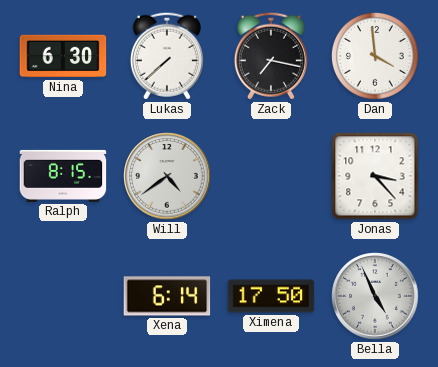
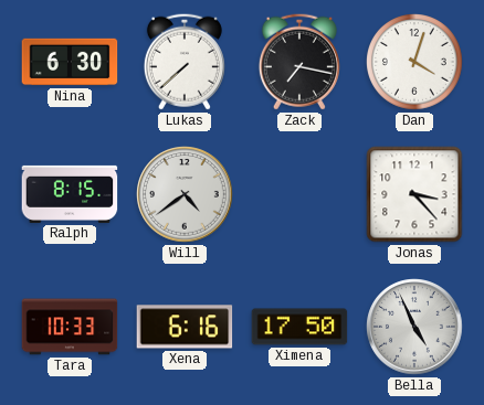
Dan: 3:59 -> 4:03
Tara: none -> 10:33
Xena: 6:14 -> 6:16
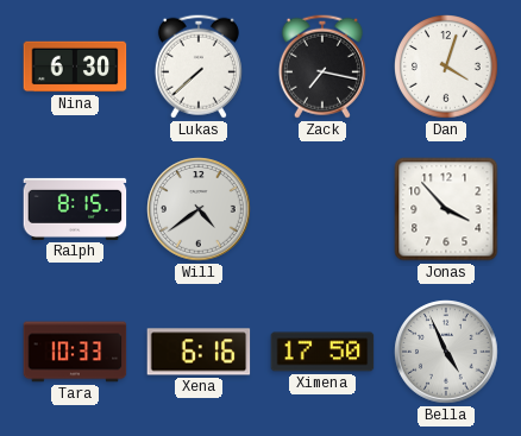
Jonas: 3:23 -> 3:53
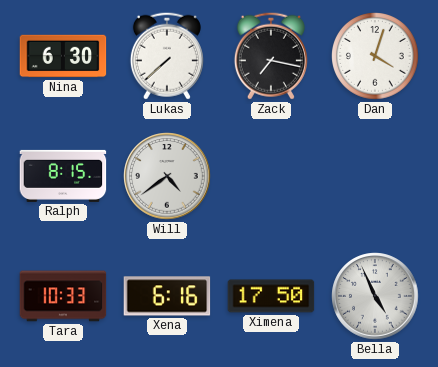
Jonas: 3:53 -> none
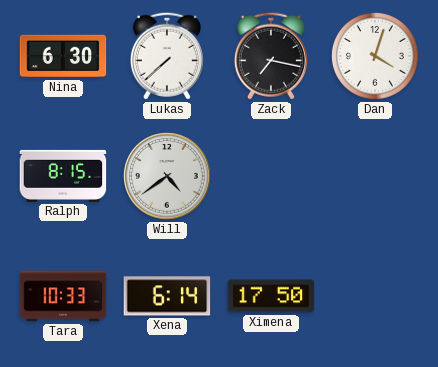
Xena: 6:16 -> 6:14
Bella: 4:56 -> none
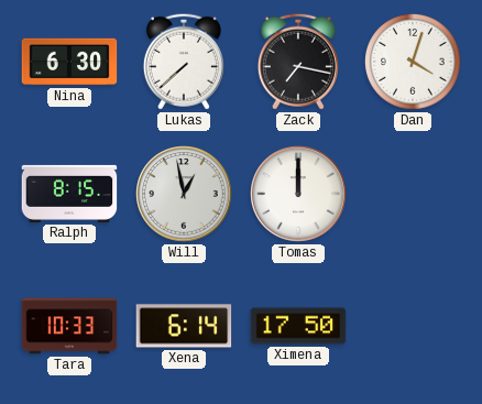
Will: 4:39 -> 12:58
Tomas: none -> 12:00
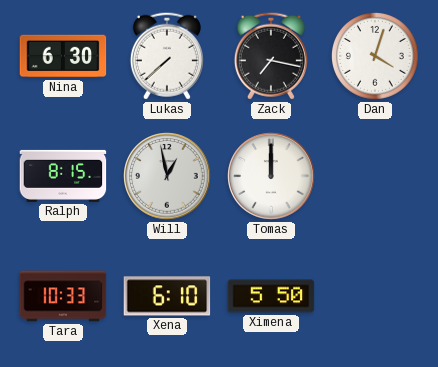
Xena: 6:14 -> 6:10
Ximena: 17:50 -> 5:50
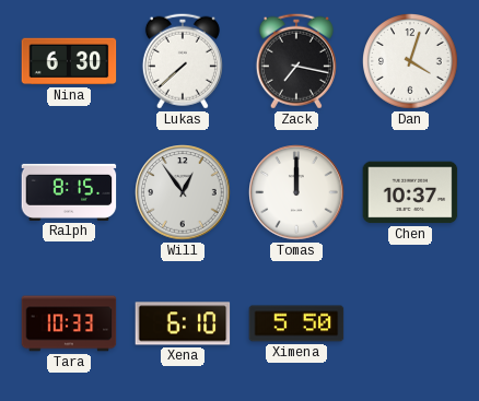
Will: 12:58 -> 12:54
Chen: none -> 10:37
